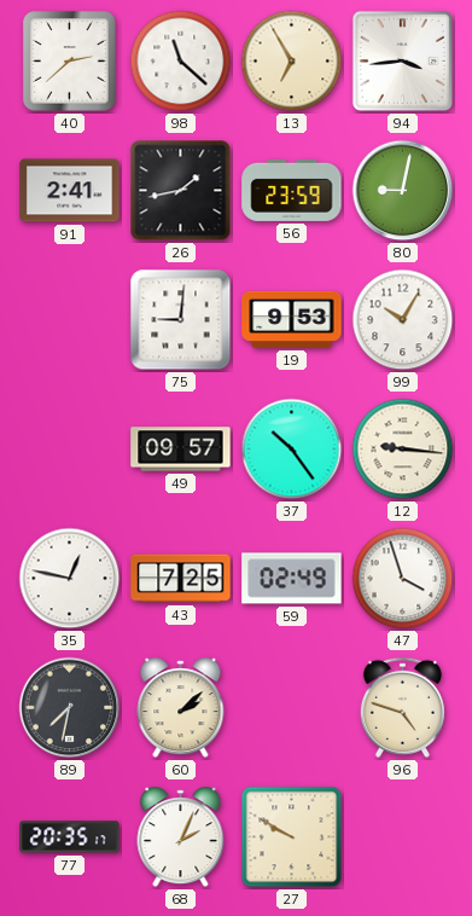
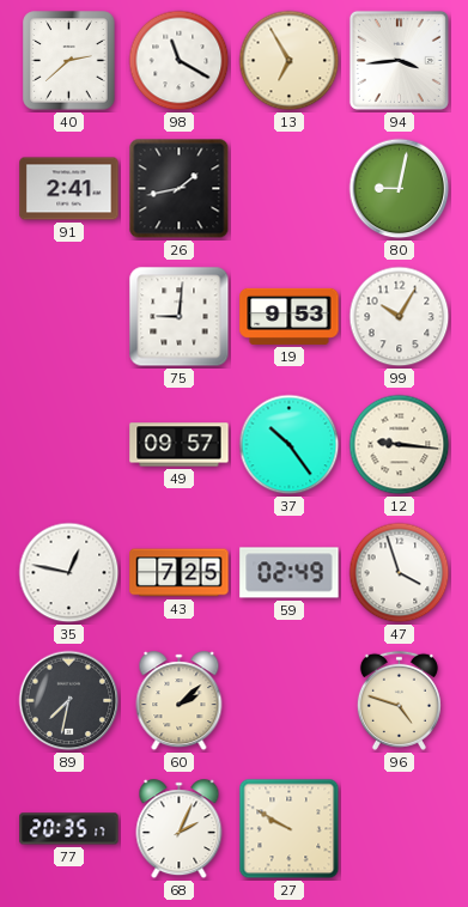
98: 11:22 -> 11:20
56: 23:59 -> none
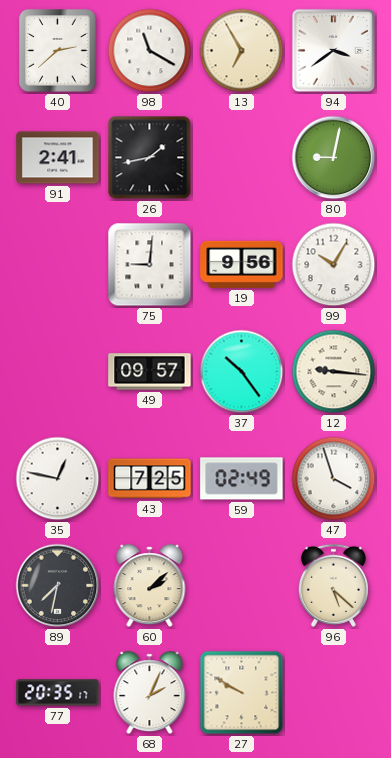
94: 3:44 -> 3:39
19: 9:53 -> 9:56
96: 4:48 -> 5:22
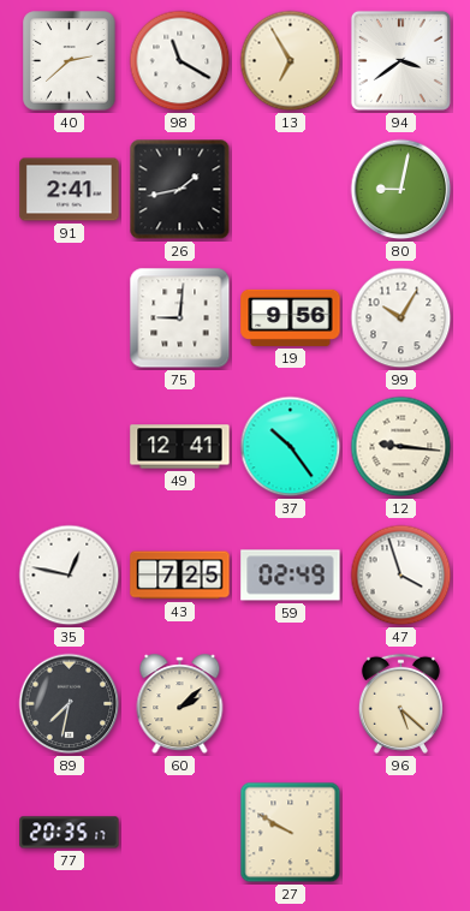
49: 09:57 -> 12:41
68: 2:04 -> none
